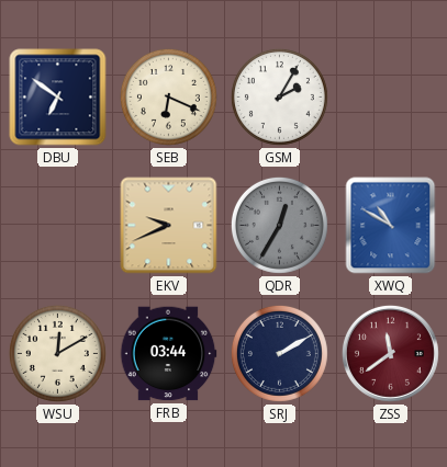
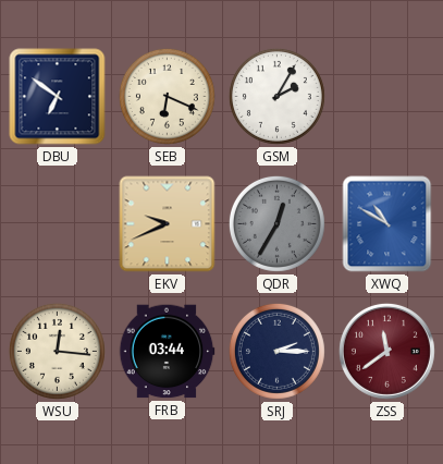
WSU: 12:10 -> 12:16
SRJ: 2:10 -> 2:15
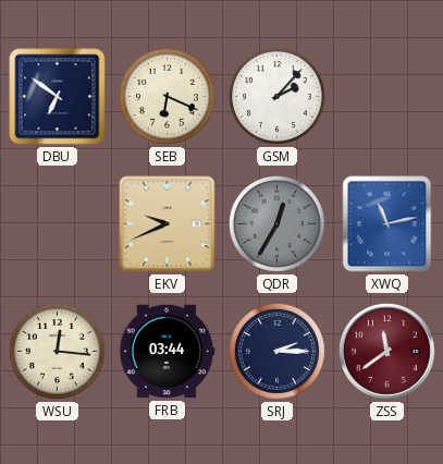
GSM: 2:05 -> 2:07
XWQ: 10:50 -> 11:13
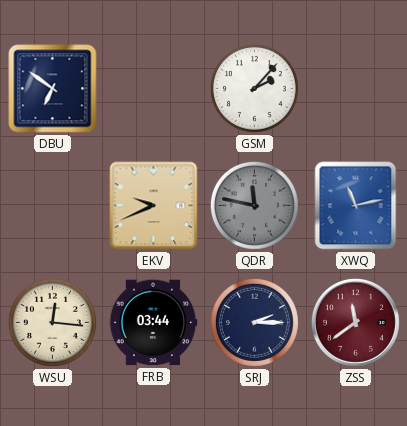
SEB: 6:19 -> none
QDR: 12:35 -> 11:47
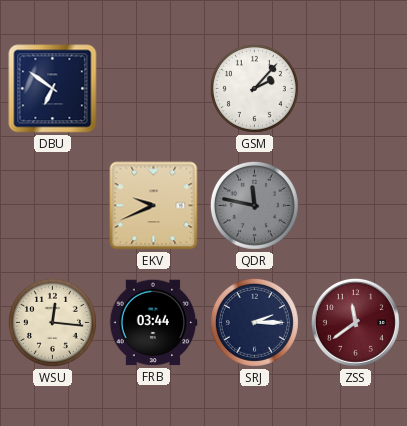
XWQ: 11:13 -> none
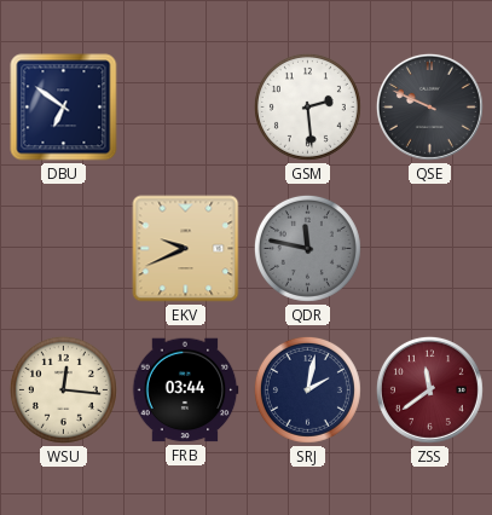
GSM: 2:07 -> 2:29
QSE: none -> 9:49
SRJ: 2:15 -> 2:02
